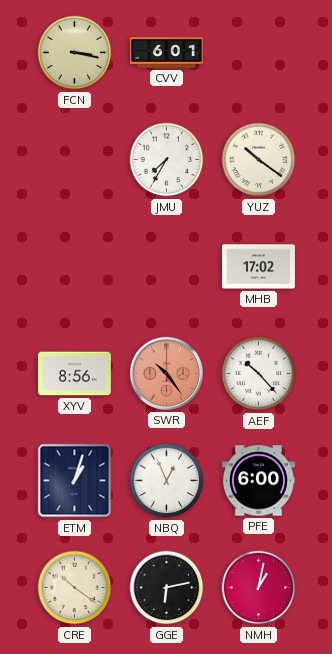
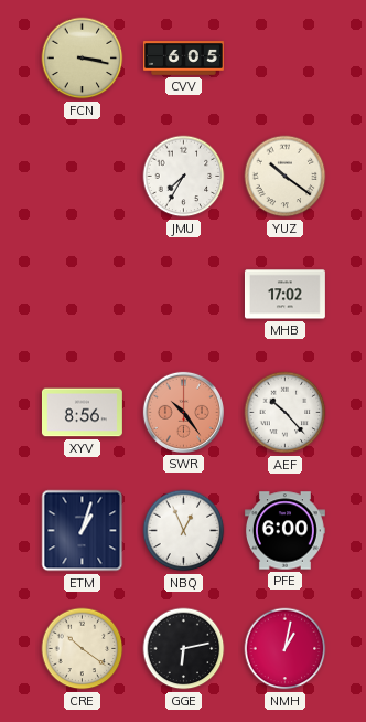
CVV: 6:01 -> 6:05
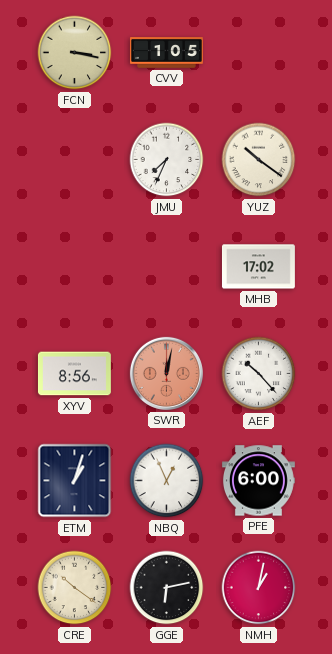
CVV: 6:05 -> 1:05
JMU: 7:35 -> 7:34
SWR: 10:24 -> 12:02
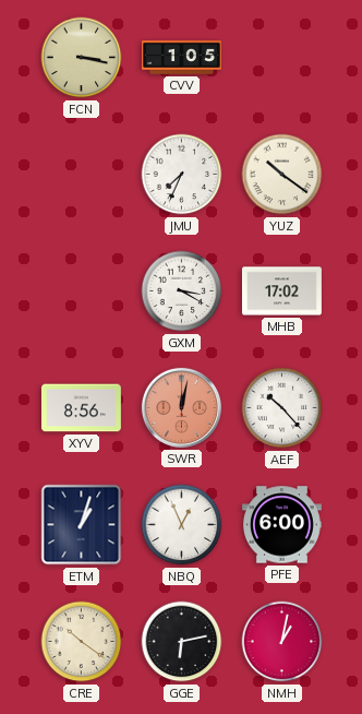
GXM: none -> 3:20
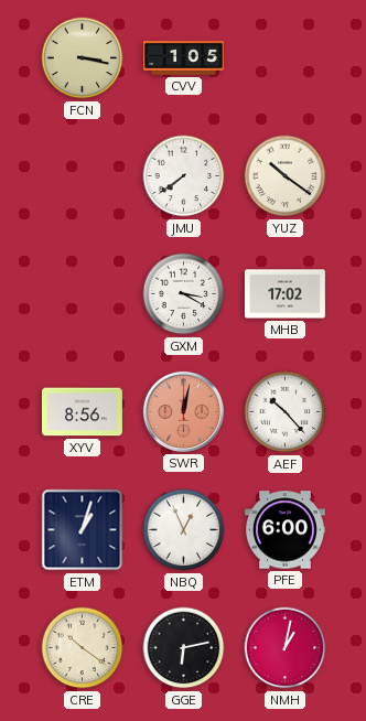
JMU: 7:34 -> 7:39
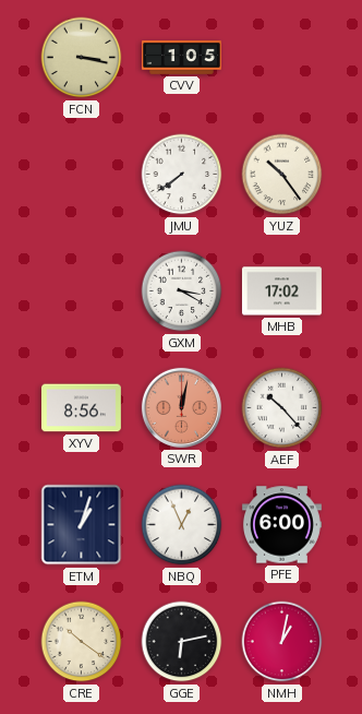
YUZ: 10:21 -> 10:24
